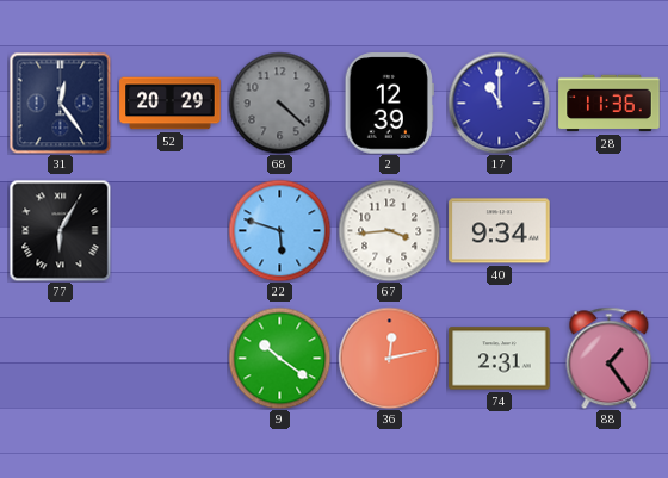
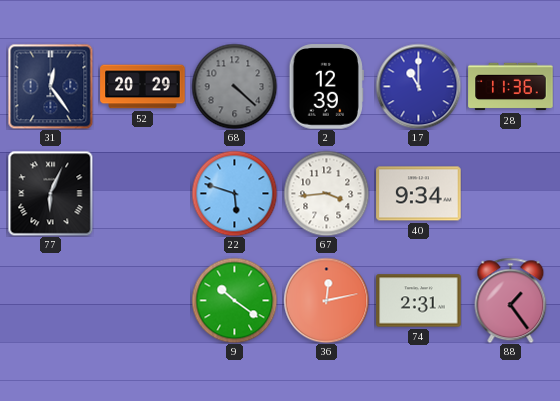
77: 6:05 -> 6:04
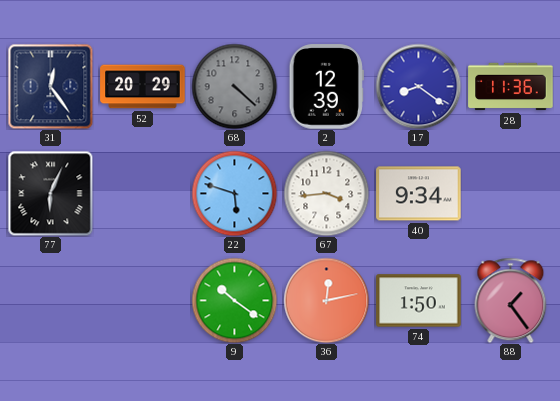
17: 11:00 -> 8:21
74: 2:31 -> 1:50
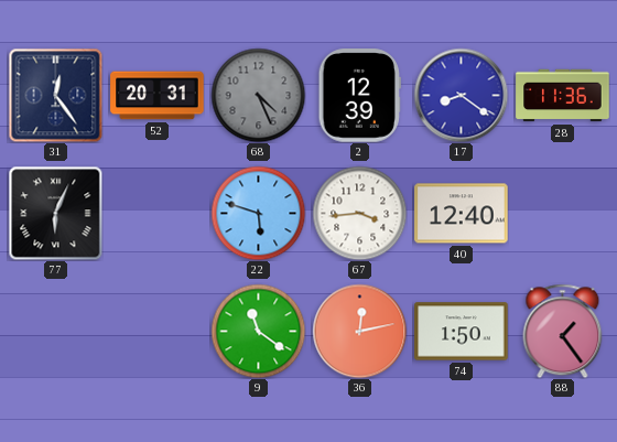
52: 20:29 -> 20:31
68: 4:22 -> 4:26
40: 9:34 -> 12:40
9: 10:21 -> 11:21
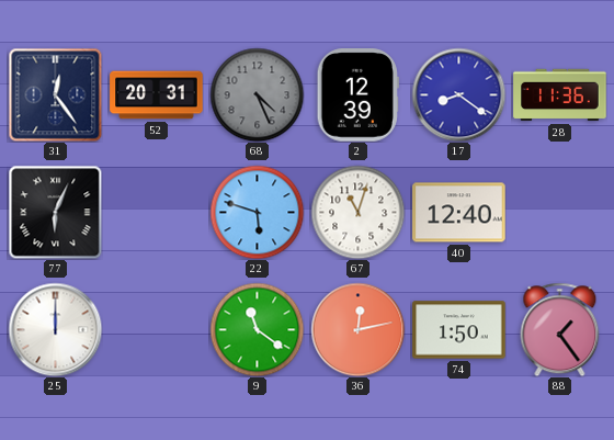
67: 3:44 -> 11:03
25: none -> 12:00
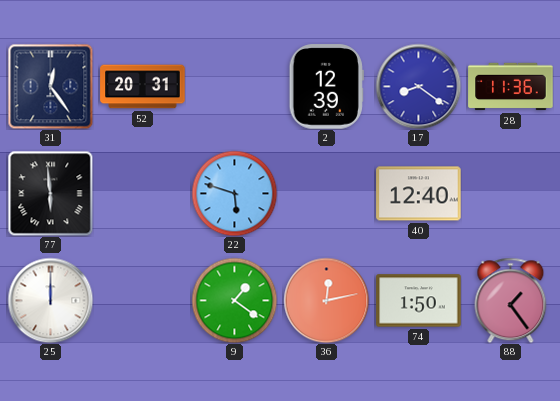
68: 4:26 -> none
77: 6:04 -> 5:59
67: 11:03 -> none
9: 11:21 -> 1:21
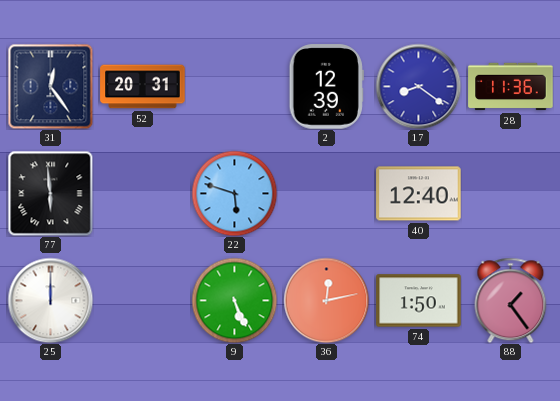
9: 1:21 -> 5:26
